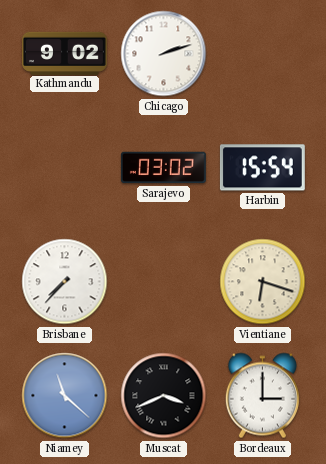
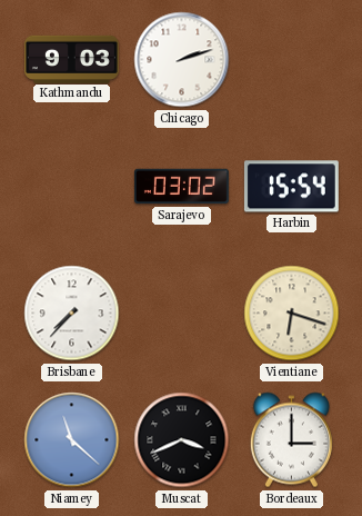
Kathmandu: 9:02 -> 9:03
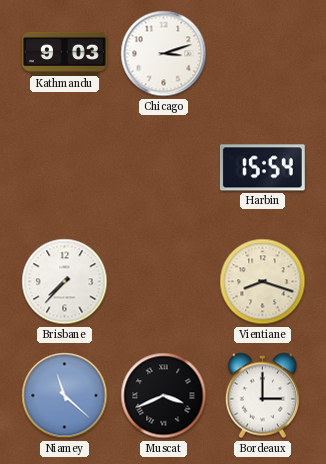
Chicago: 2:12 -> 3:12
Sarajevo: 03:02 -> none
Vientiane: 6:18 -> 8:18
